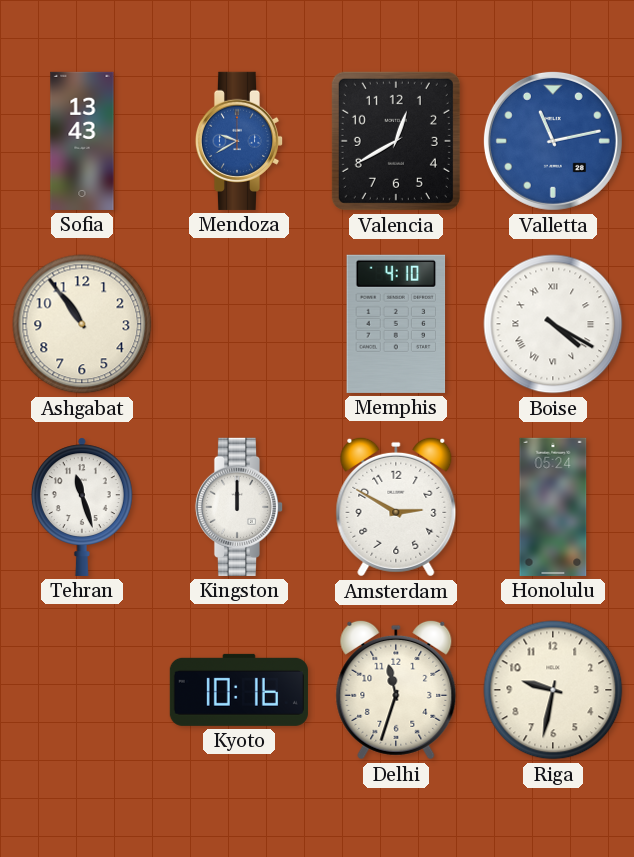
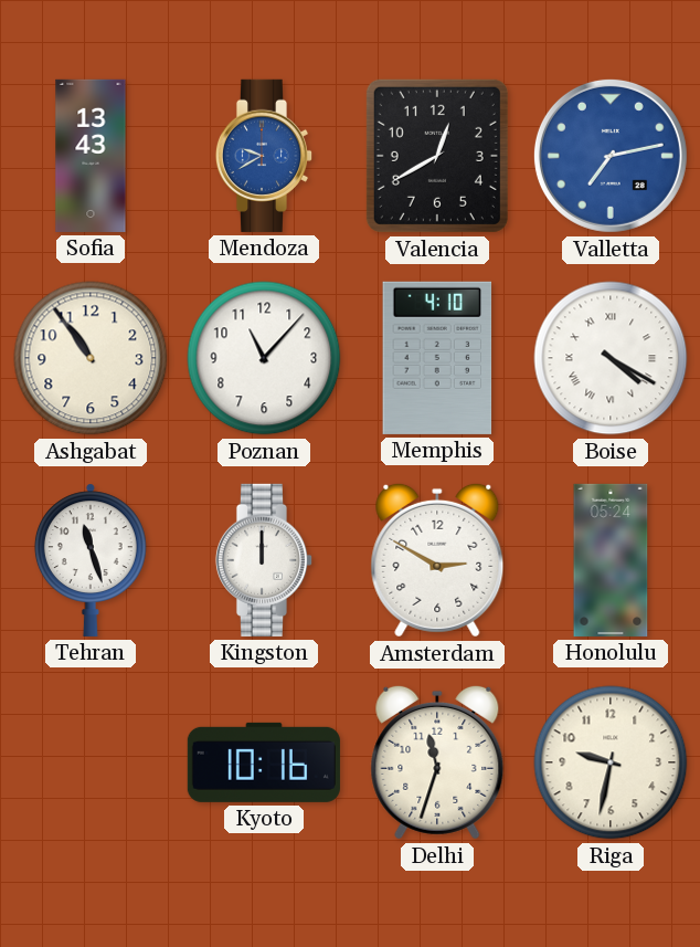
Valletta: 11:13 -> 7:13
Poznan: none -> 11:07
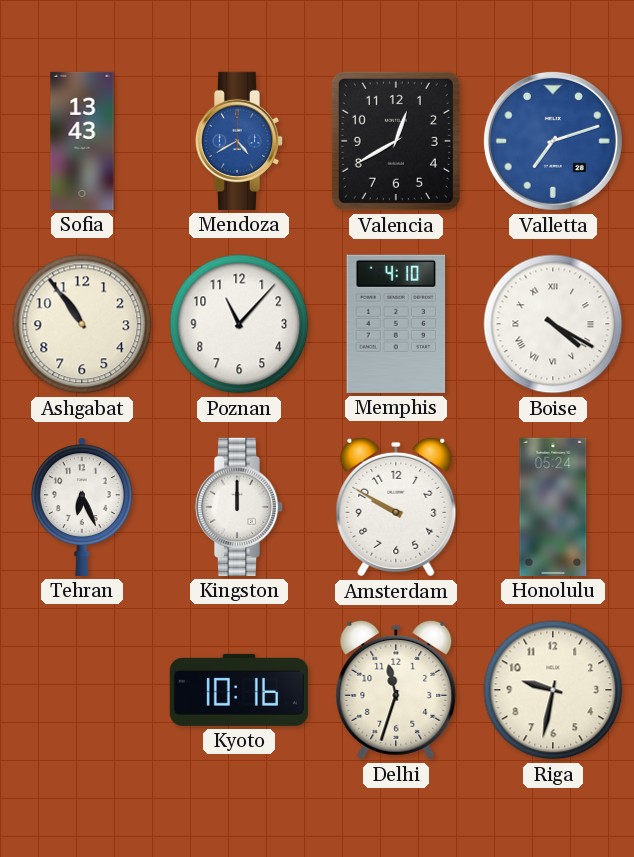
Mendoza: 9:40 -> 4:40
Valletta: 7:13 -> 7:12
Tehran: 11:27 -> 6:26
Amsterdam: 2:50 -> 9:50
